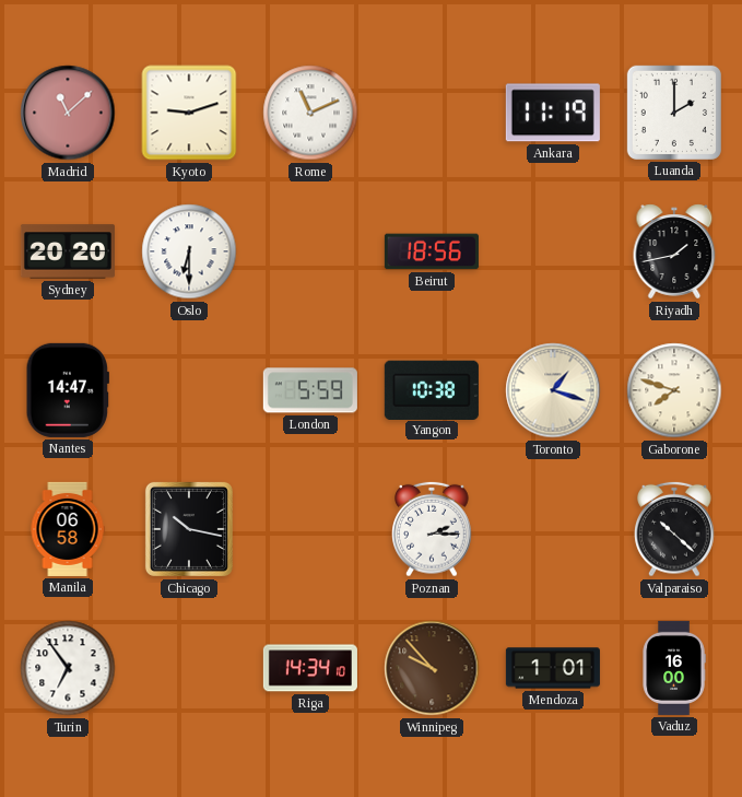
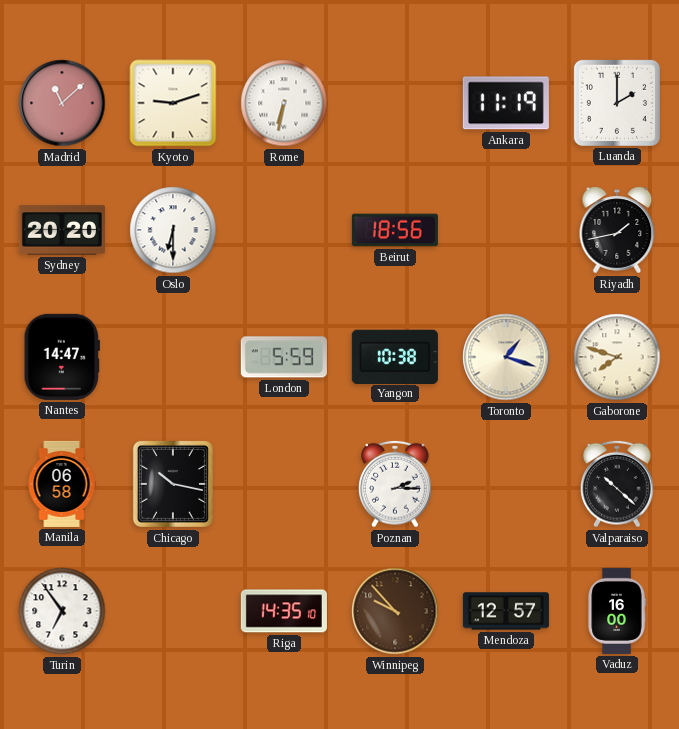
Rome: 11:11 -> 6:32
Riga: 14:34 -> 14:35
Mendoza: 1:01 -> 12:57
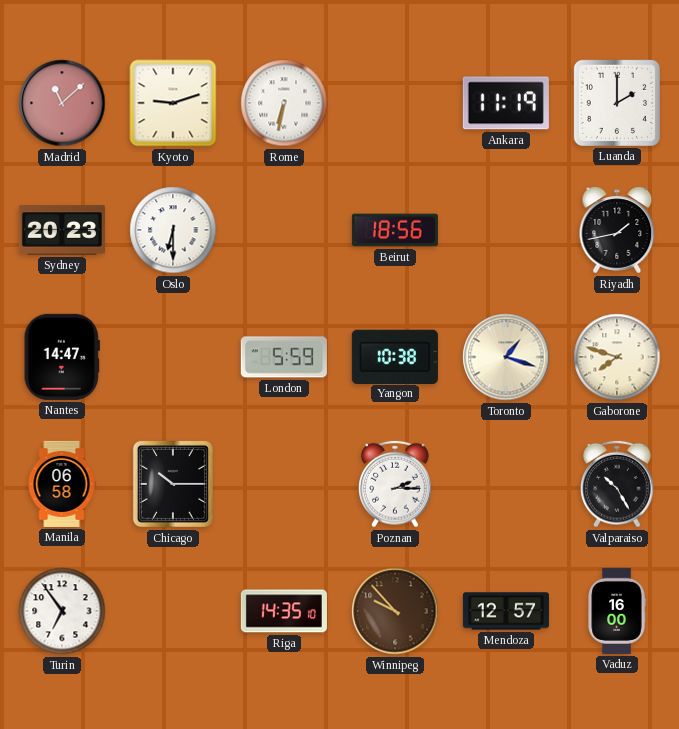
Sydney: 20:20 -> 20:23
Chicago: 10:17 -> 10:15
Valparaiso: 10:22 -> 10:25
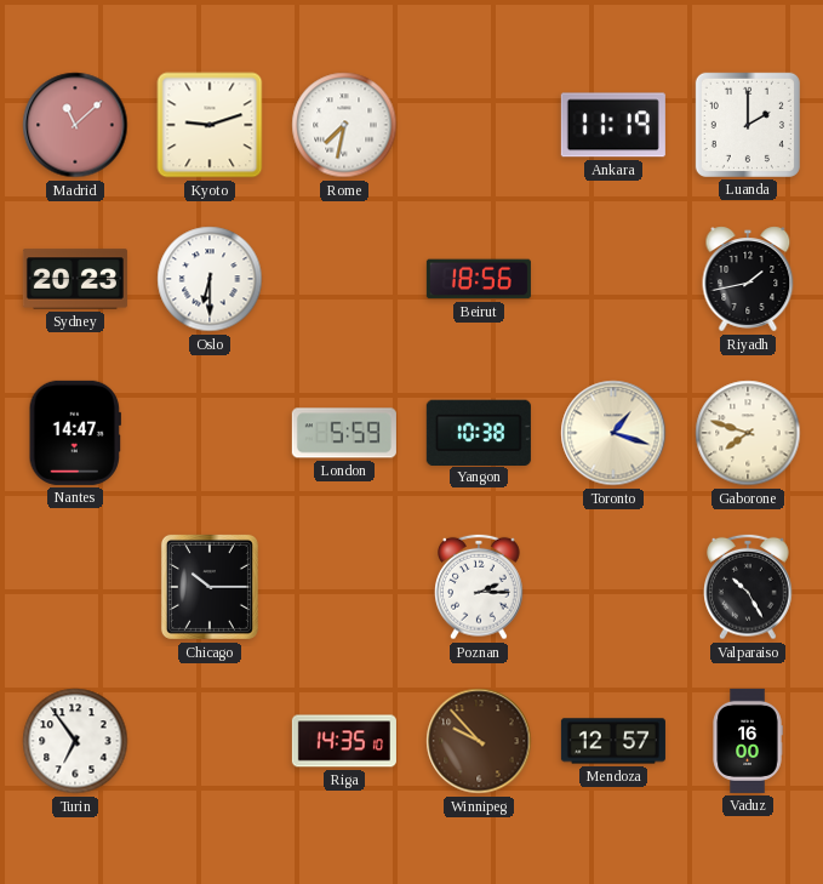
Rome: 6:32 -> 7:32
Manila: 06:58 -> none
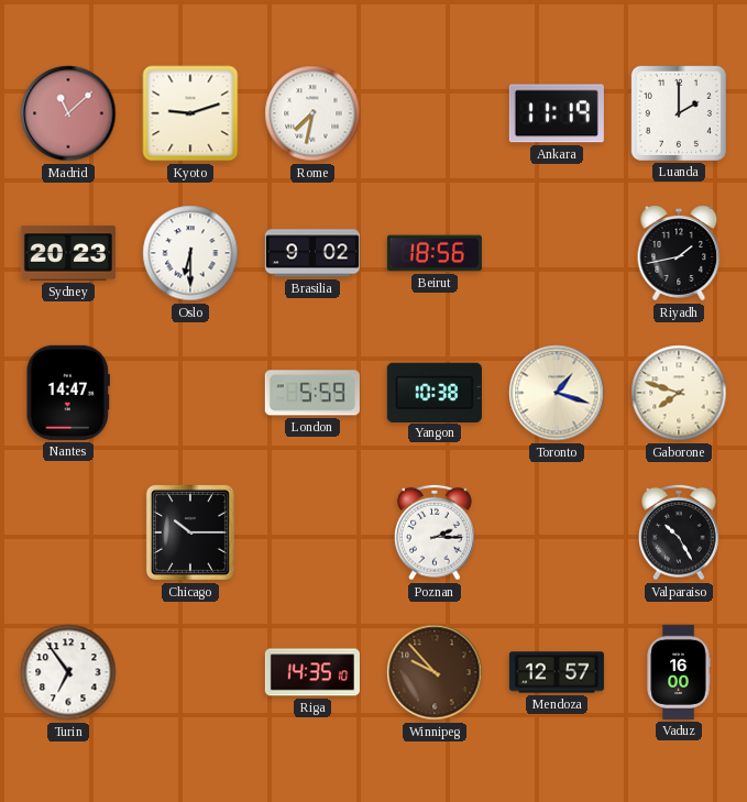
Brasilia: none -> 9:02
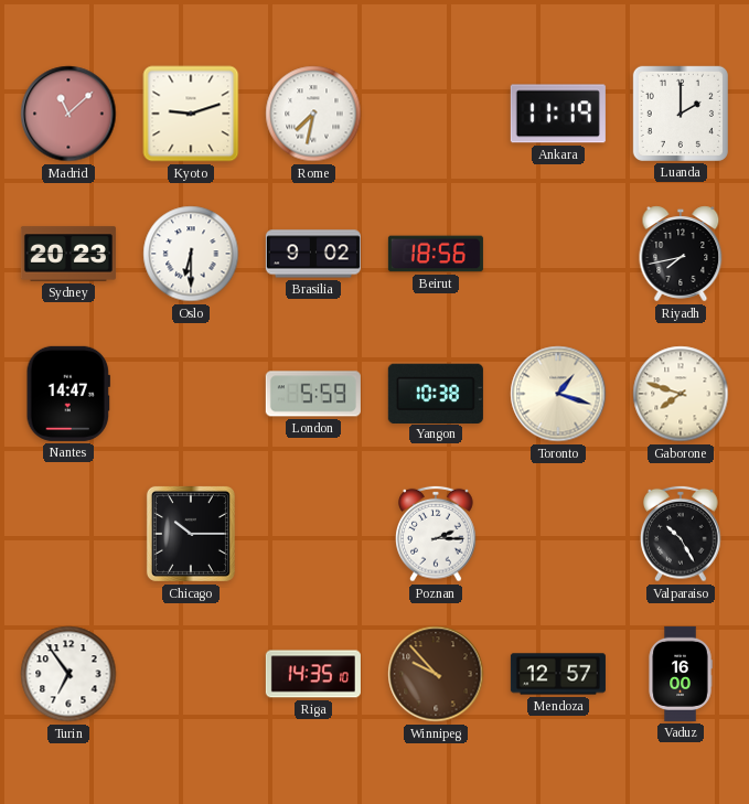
Riyadh: 1:43 -> 7:43
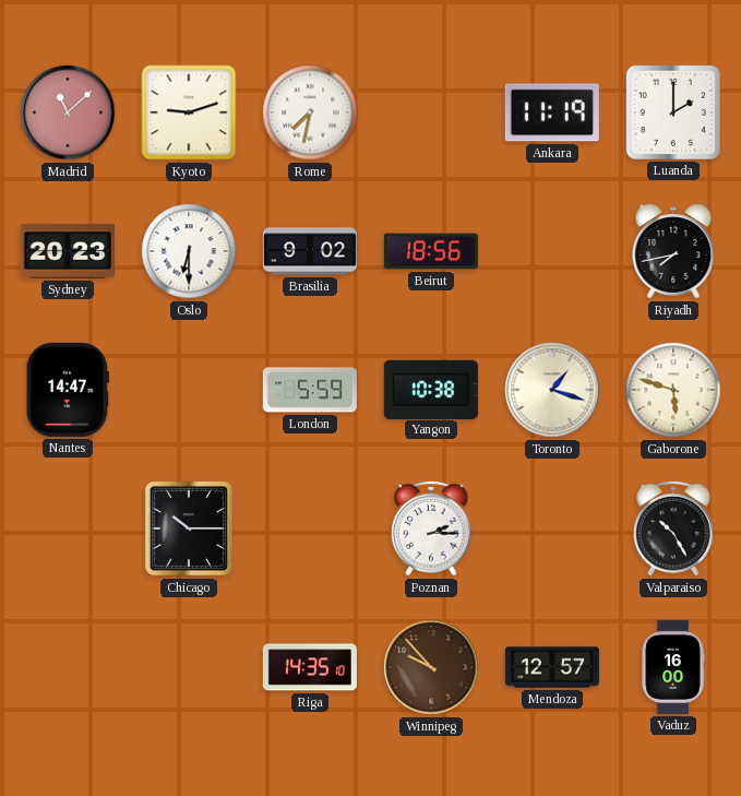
Gaborone: 7:48 -> 5:48
Turin: 6:54 -> none
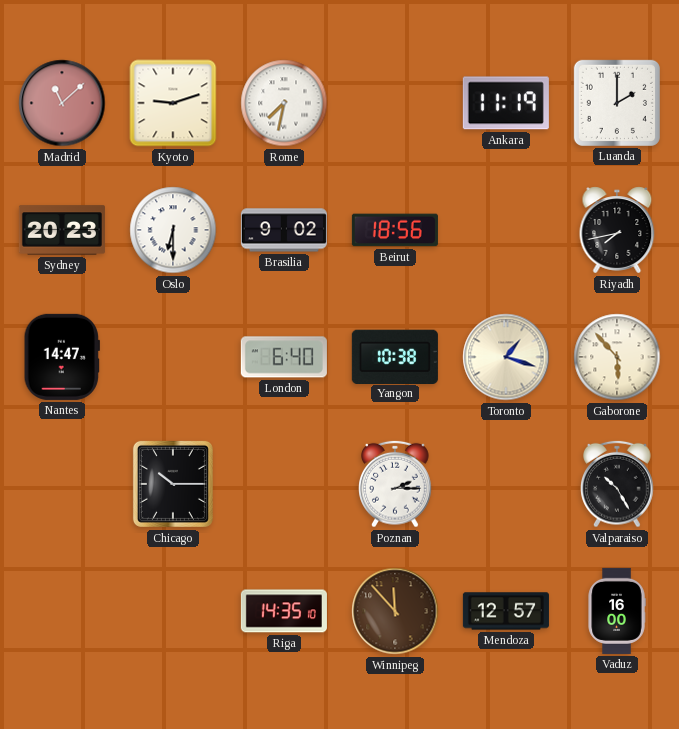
London: 5:59 -> 6:40
Gaborone: 5:48 -> 5:53
Winnipeg: 9:53 -> 11:53
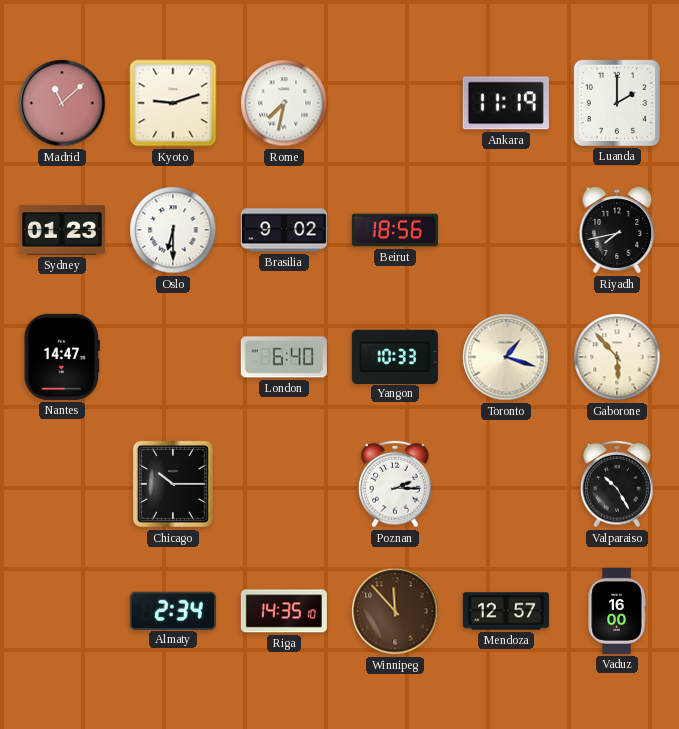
Sydney: 20:23 -> 01:23
Yangon: 10:38 -> 10:33
Almaty: none -> 2:34
